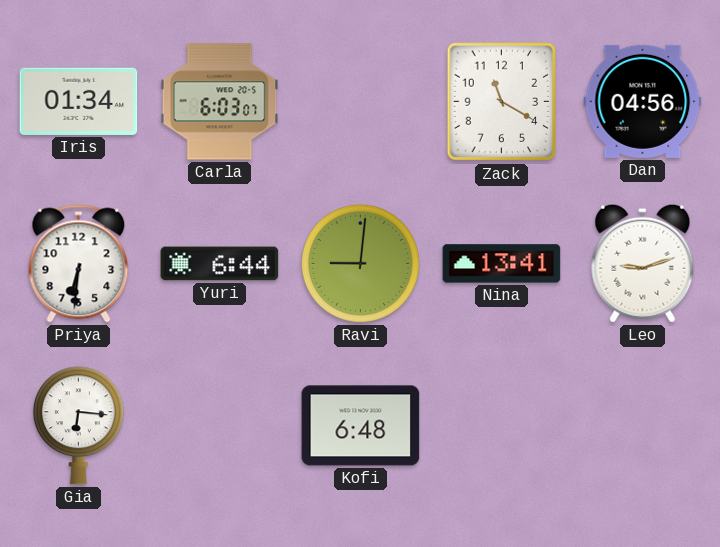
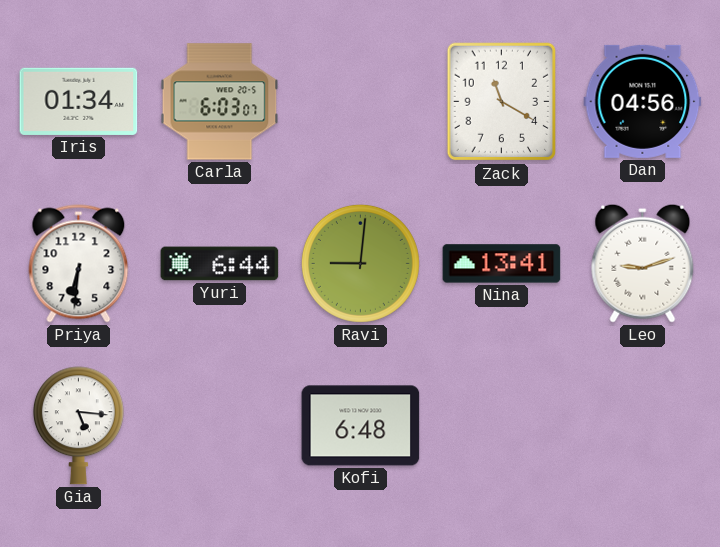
Gia: 6:16 -> 5:16
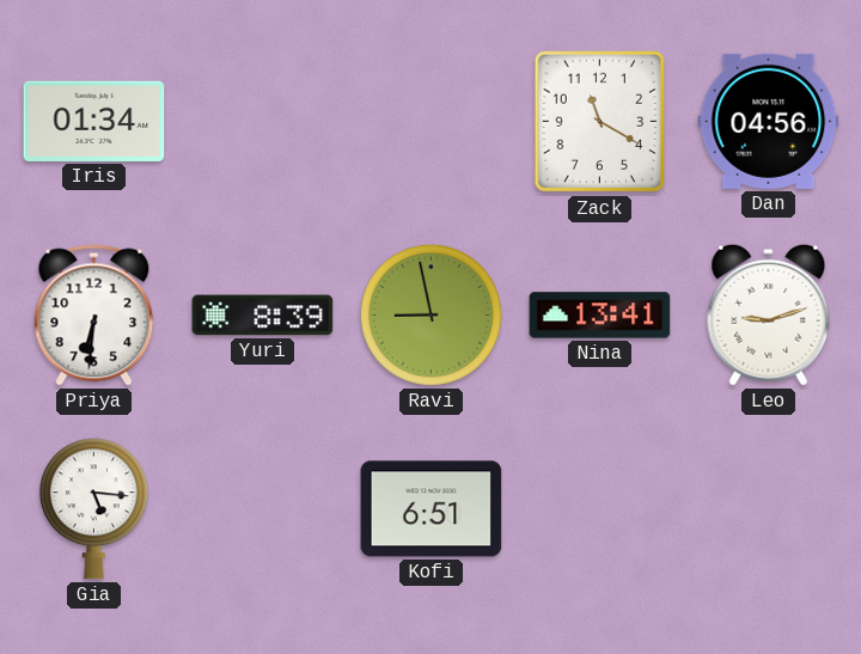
Carla: 6:03 -> none
Yuri: 6:44 -> 8:39
Ravi: 9:01 -> 8:58
Kofi: 6:48 -> 6:51
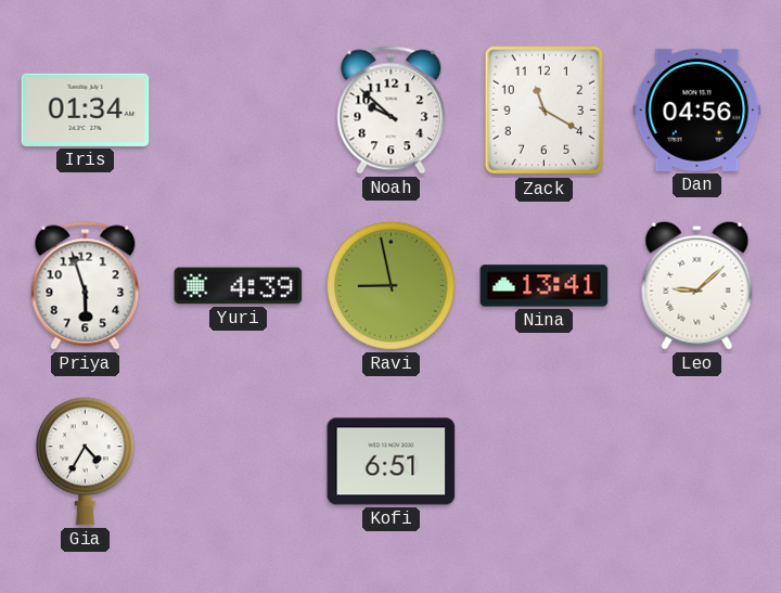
Noah: none -> 9:52
Priya: 6:31 -> 5:57
Yuri: 8:39 -> 4:39
Leo: 9:12 -> 9:08
Gia: 5:16 -> 4:35
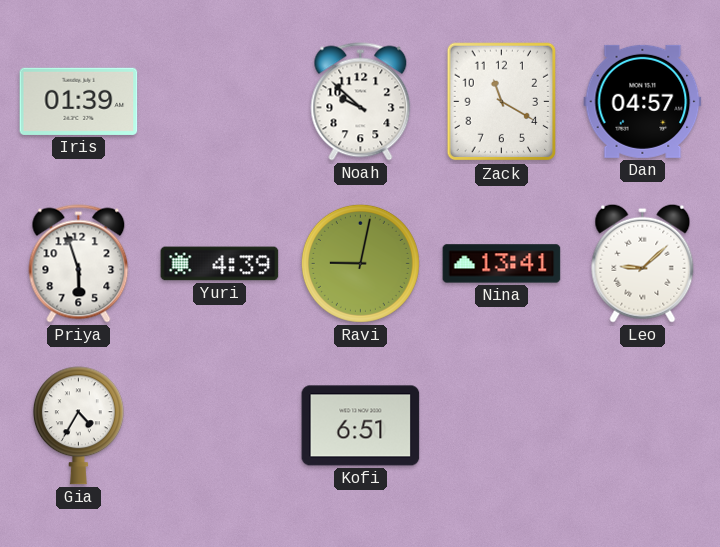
Iris: 01:34 -> 01:39
Dan: 04:56 -> 04:57
Ravi: 8:58 -> 9:02
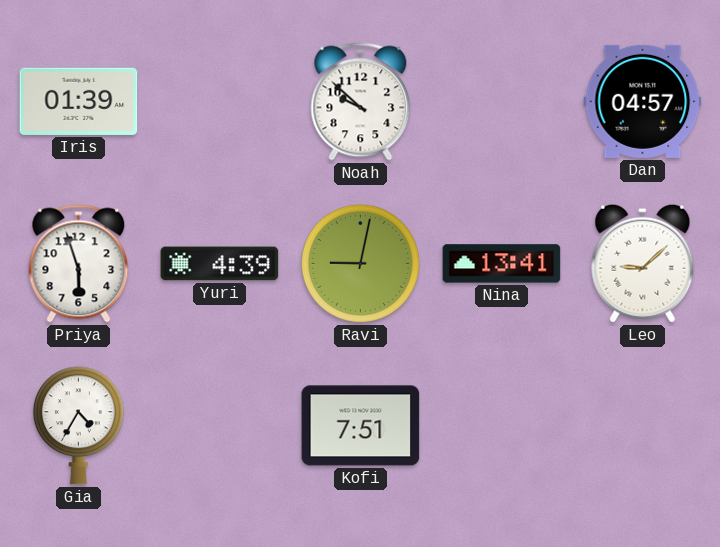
Zack: 11:20 -> none
Kofi: 6:51 -> 7:51
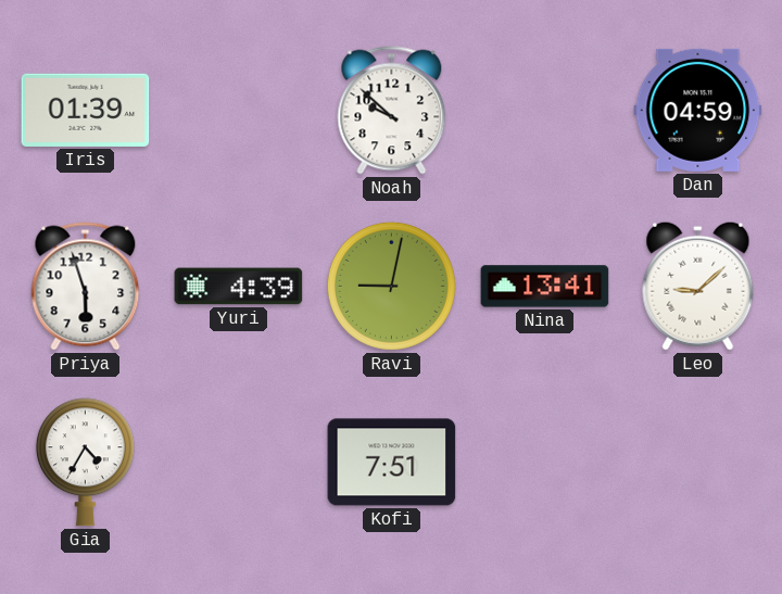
Dan: 04:57 -> 04:59
